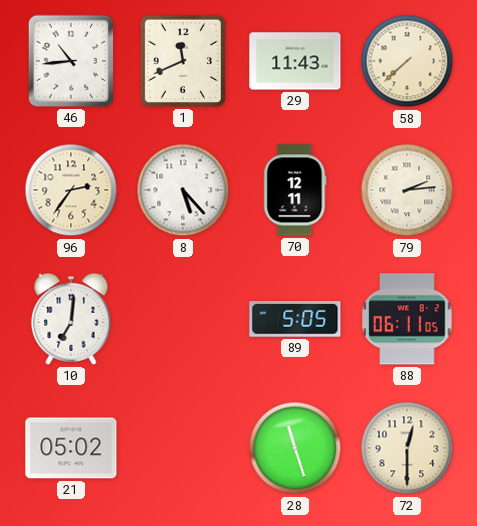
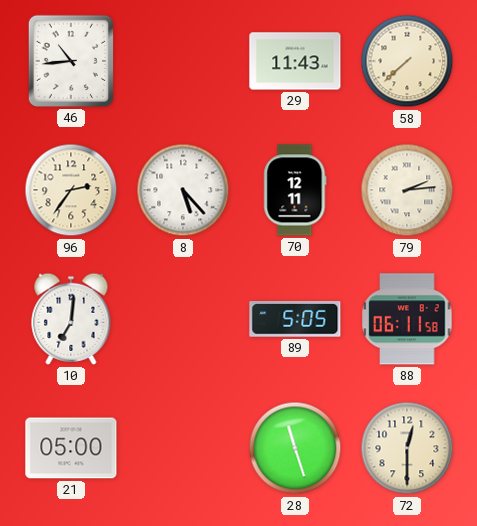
1: 11:41 -> none
88: 06:11:05 -> 06:11:58
21: 05:02 -> 05:00
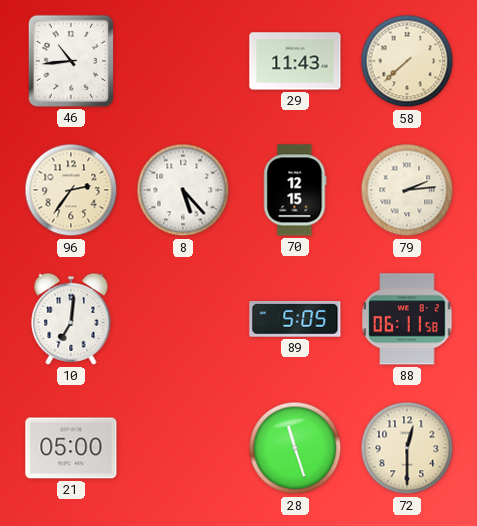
70: 12:11 -> 12:15
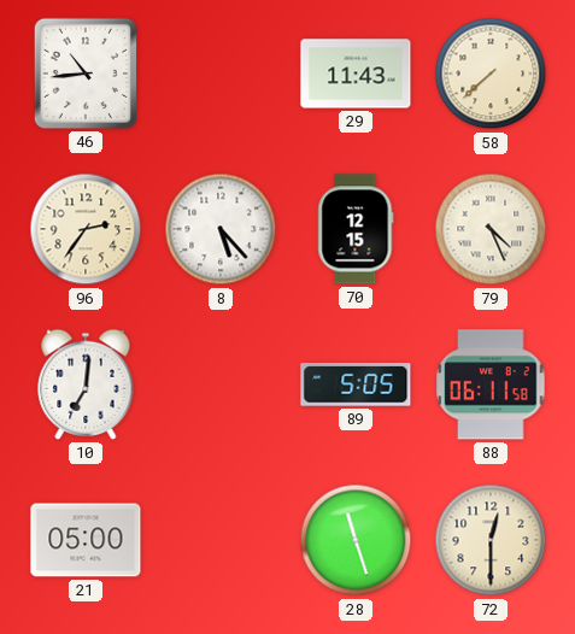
79: 2:14 -> 4:26
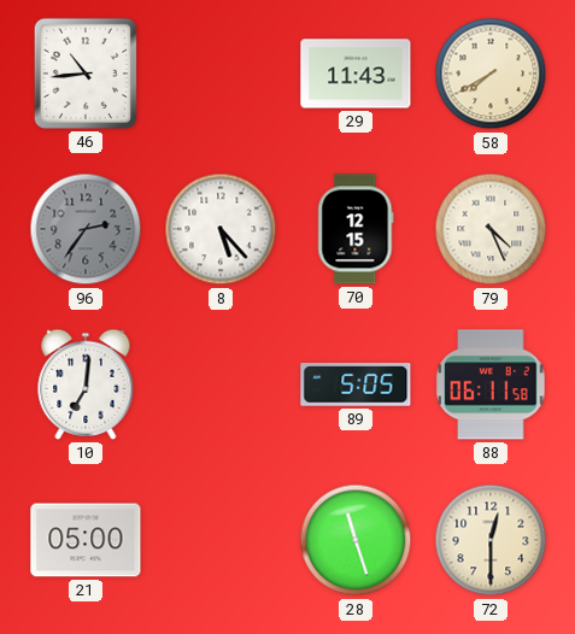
58: 7:38 -> 7:40
96 dial: cream -> grey
